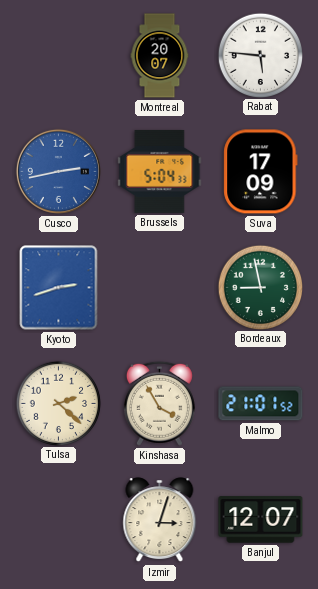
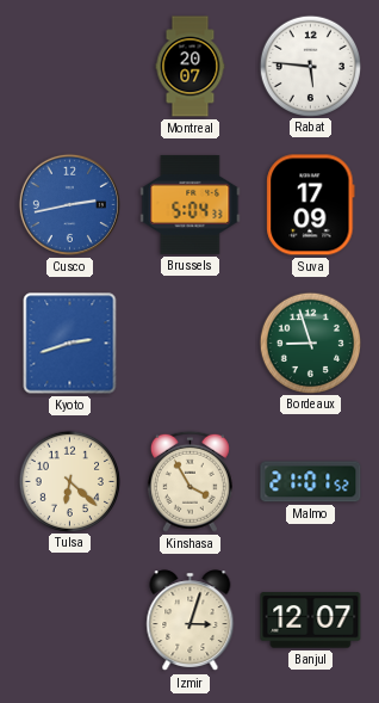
Bordeaux: 8:58 -> 8:57
Tulsa: 2:22 -> 6:22
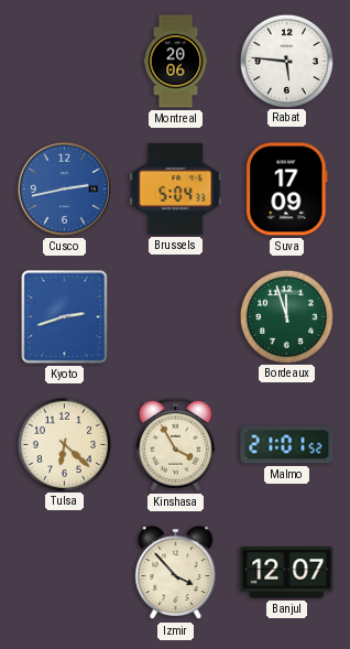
Montreal: 20:07 -> 20:06
Bordeaux: 8:57 -> 11:57
Izmir: 3:03 -> 3:53
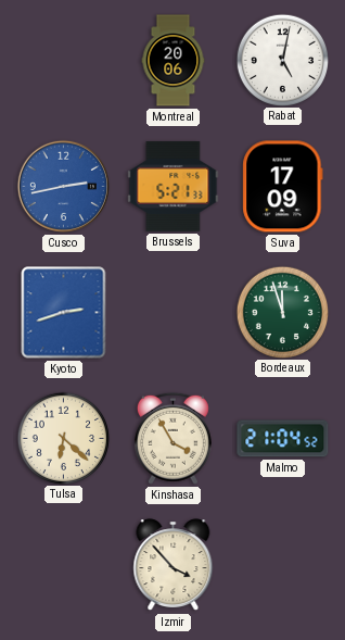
Rabat: 5:46 -> 5:02
Brussels: 5:04 -> 5:21
Malmo: 21:01 -> 21:04
Banjul: 12:07 -> none
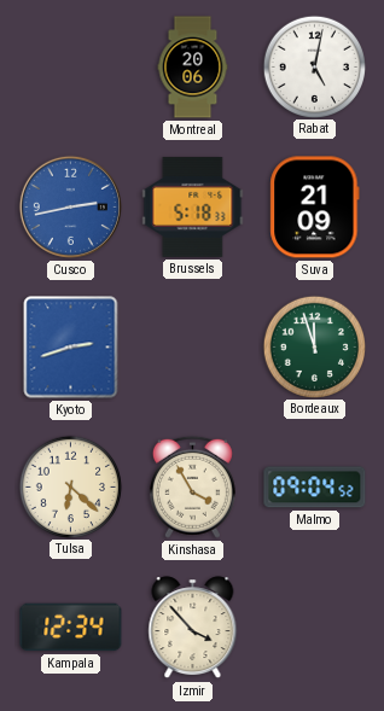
Brussels: 5:21 -> 5:18
Suva: 17:09 -> 21:09
Malmo: 21:04 -> 09:04
Kampala: none -> 12:34
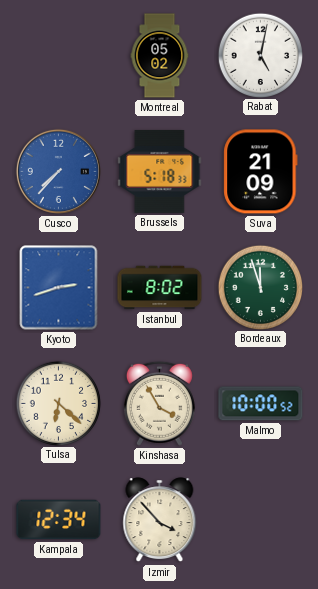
Montreal: 20:06 -> 05:02
Cusco: 2:43 -> 7:37
Istanbul: none -> 8:02
Malmo: 09:04 -> 10:00
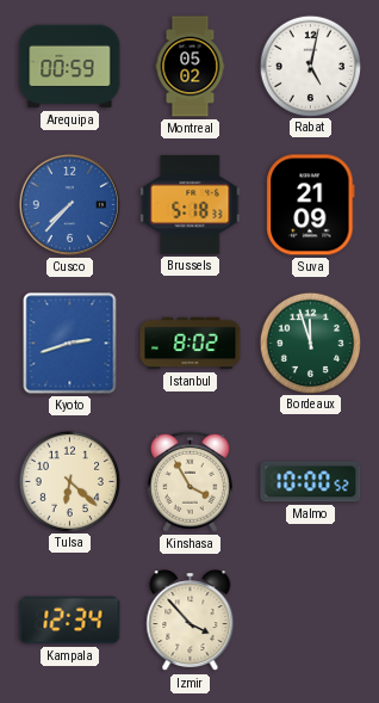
Arequipa: none -> 00:59
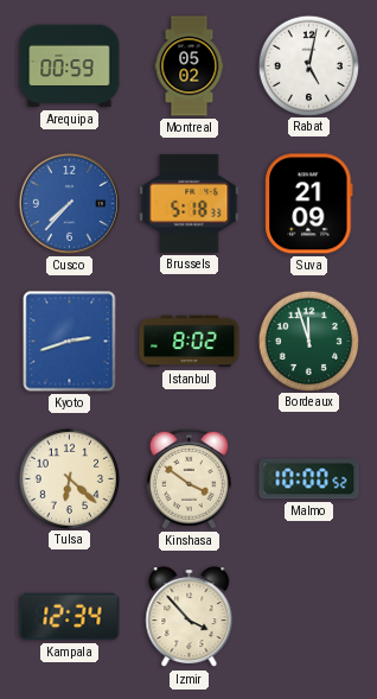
Kinshasa: 3:55 -> 3:51
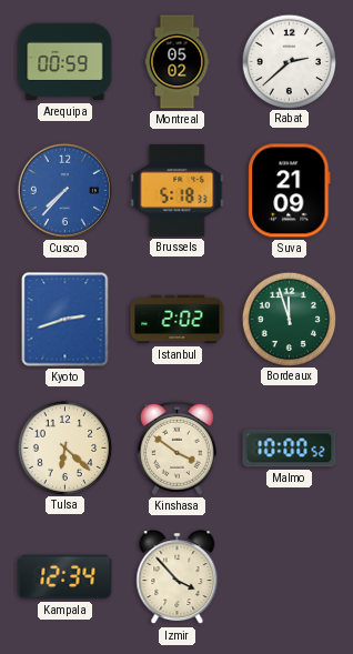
Rabat: 5:02 -> 2:38
Istanbul: 8:02 -> 2:02
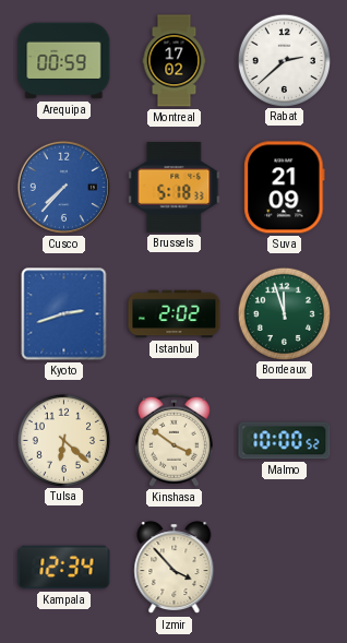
Montreal: 05:02 -> 17:02
